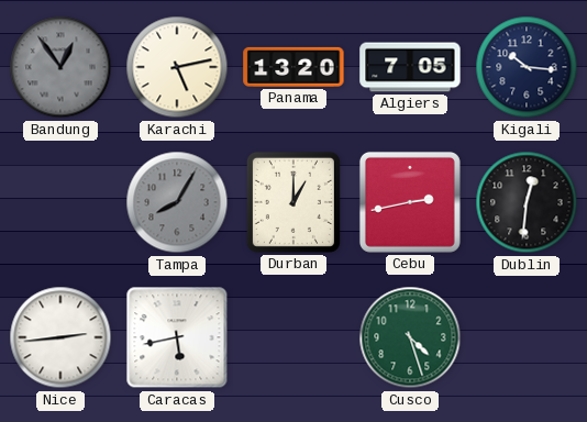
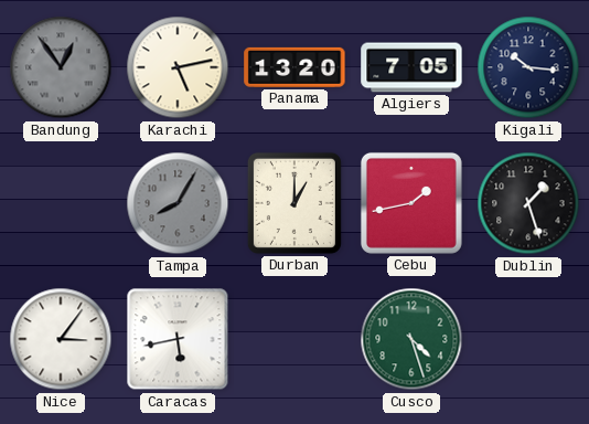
Cebu: 2:43 -> 1:43
Dublin: 12:31 -> 1:27
Nice: 2:44 -> 3:06
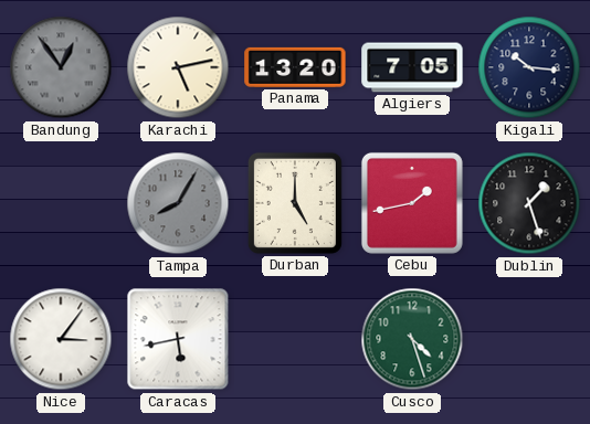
Durban: 1:00 -> 5:00
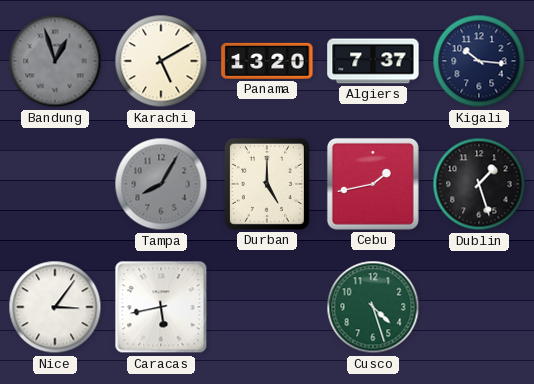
Bandung: 12:54 -> 12:57
Karachi: 5:13 -> 5:10
Algiers: 7:05 -> 7:37
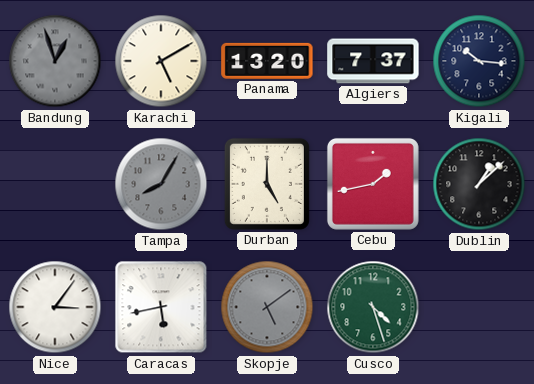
Dublin: 1:27 -> 1:08
Skopje: none -> 5:09
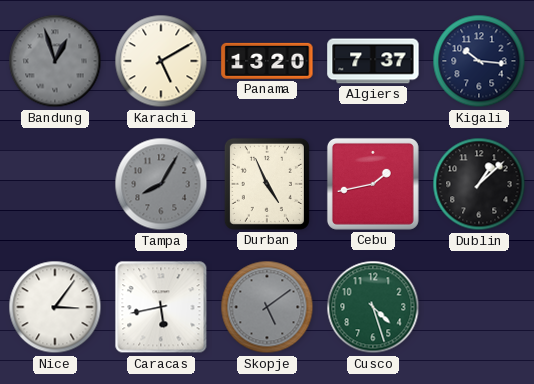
Durban: 5:00 -> 4:56
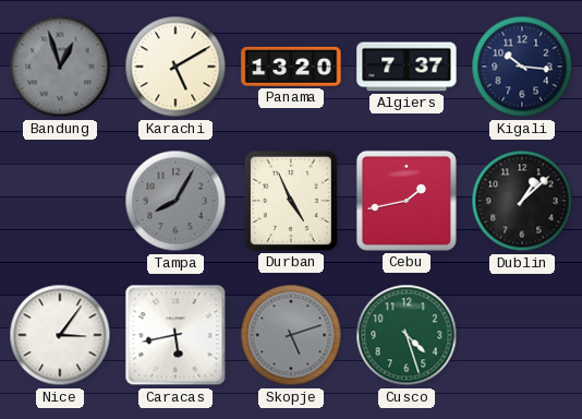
Skopje: 5:09 -> 5:12
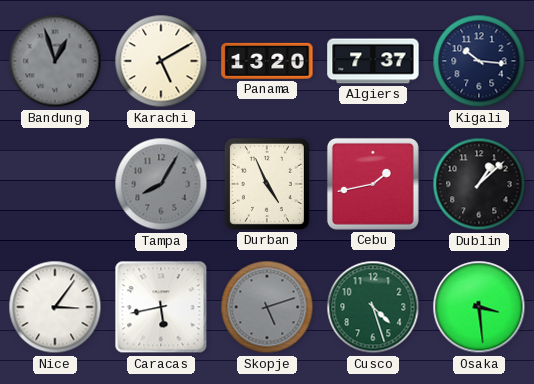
Osaka: none -> 3:29
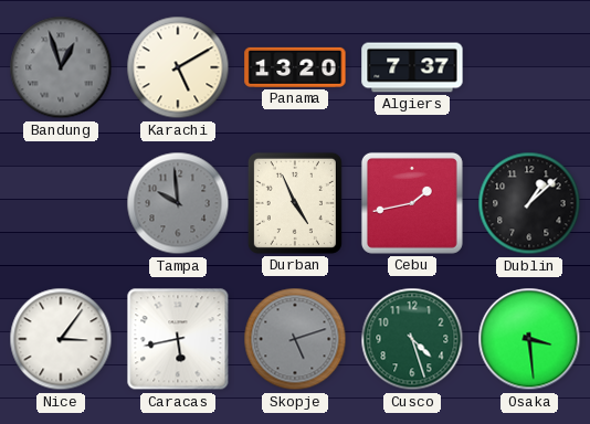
Kigali: 10:16 -> none
Tampa: 8:05 -> 9:59
